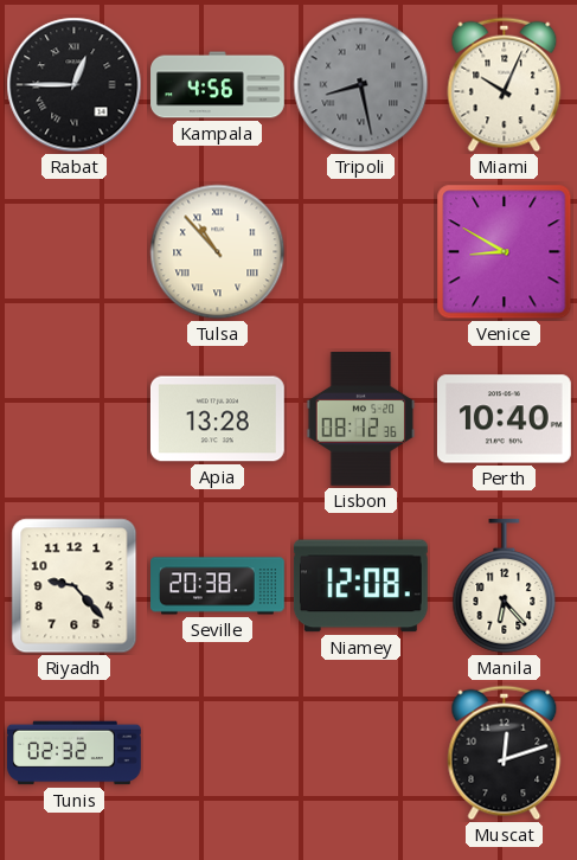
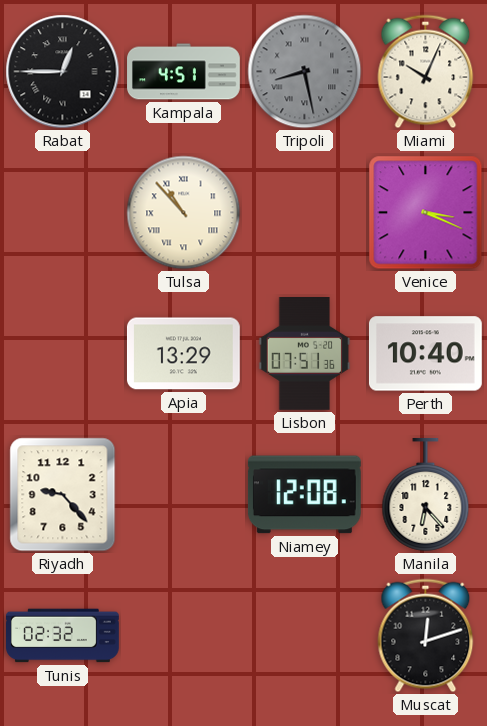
Kampala: 4:56 -> 4:51
Venice: 8:50 -> 3:19
Apia: 13:28 -> 13:29
Lisbon: 08:12 -> 07:51
Seville: 20:38 -> none
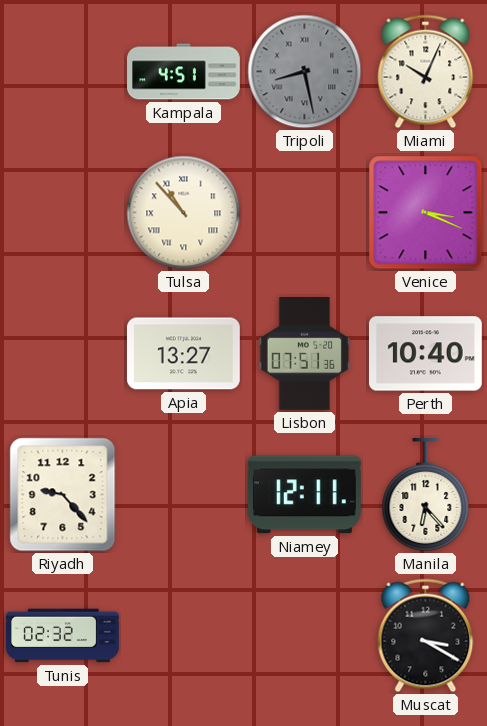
Rabat: 12:45 -> none
Apia: 13:29 -> 13:27
Niamey: 12:08 -> 12:11
Muscat: 12:12 -> 3:20
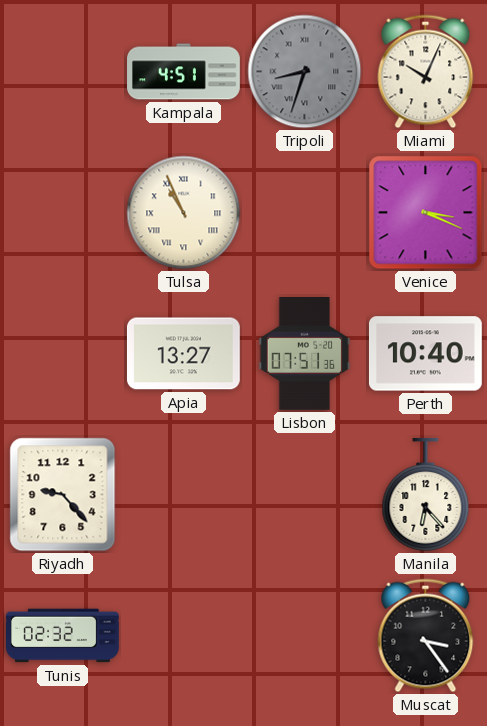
Tripoli: 8:28 -> 8:33
Tulsa: 10:53 -> 10:56
Niamey: 12:11 -> none
Muscat: 3:20 -> 3:24
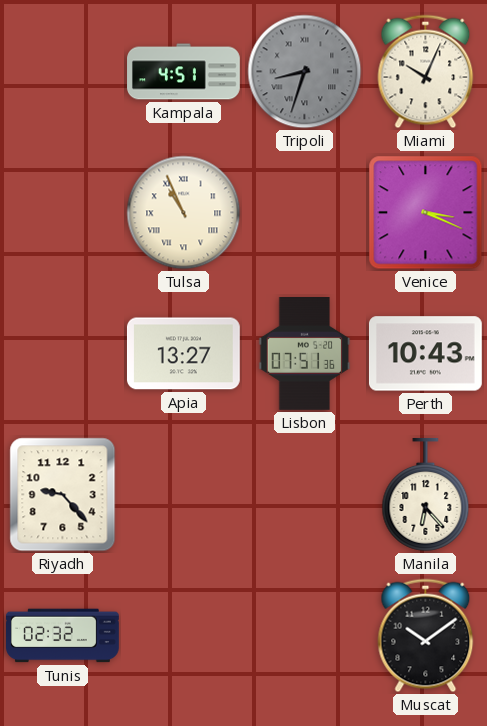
Perth: 10:40 -> 10:43
Muscat: 3:24 -> 10:09
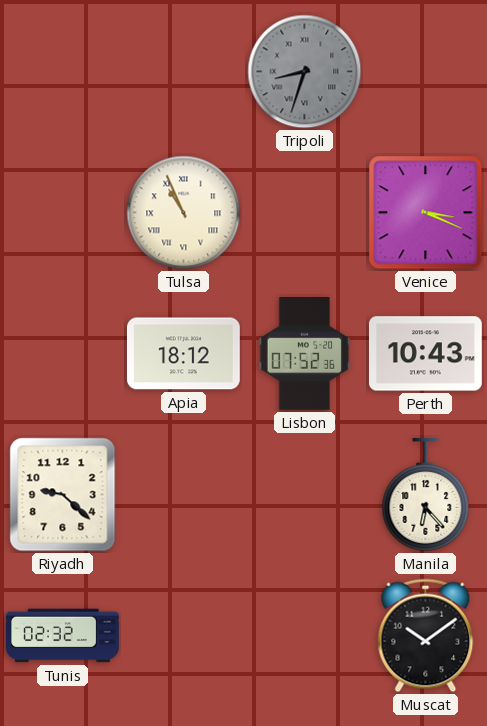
Kampala: 4:51 -> none
Miami: 10:04 -> none
Apia: 13:27 -> 18:12
Lisbon: 07:51 -> 07:52
Riyadh: 9:23 -> 9:22
